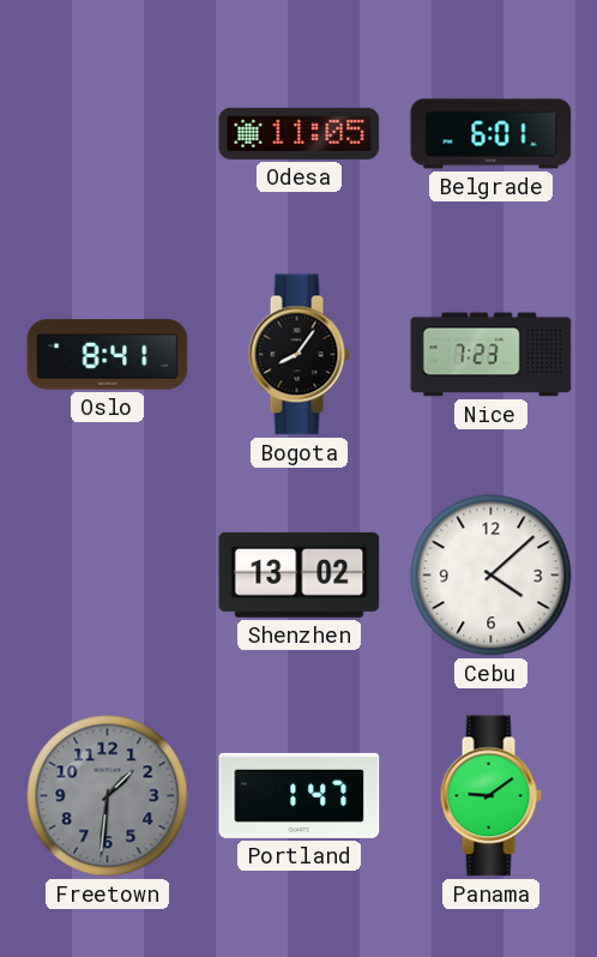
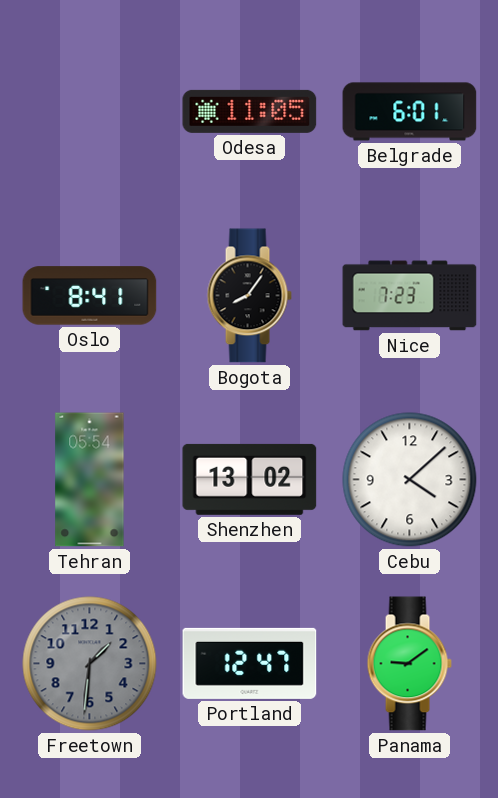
Tehran: none -> 05:54
Portland: 1:47 -> 12:47
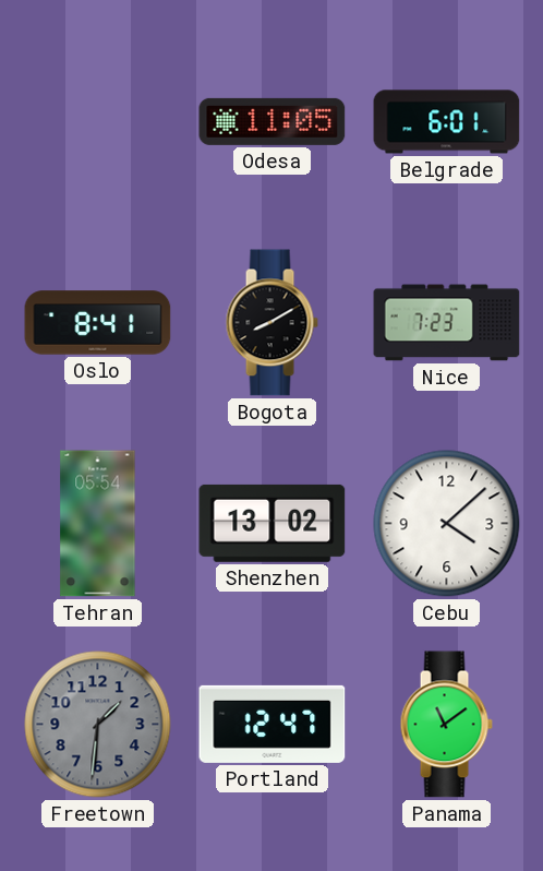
Bogota: 8:06 -> 8:10
Panama: 9:09 -> 11:09
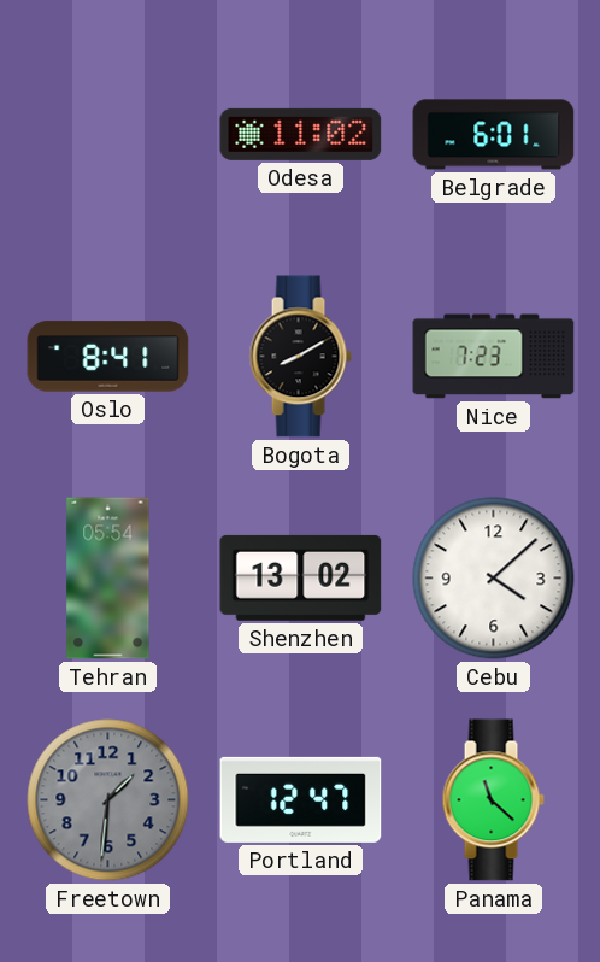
Odesa: 11:05 -> 11:02
Panama: 11:09 -> 11:22
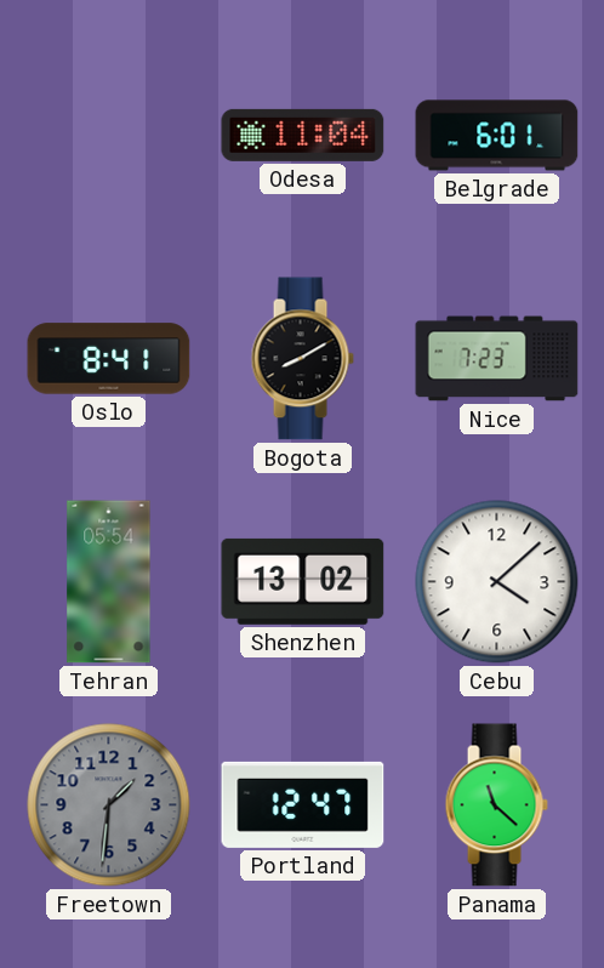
Odesa: 11:02 -> 11:04
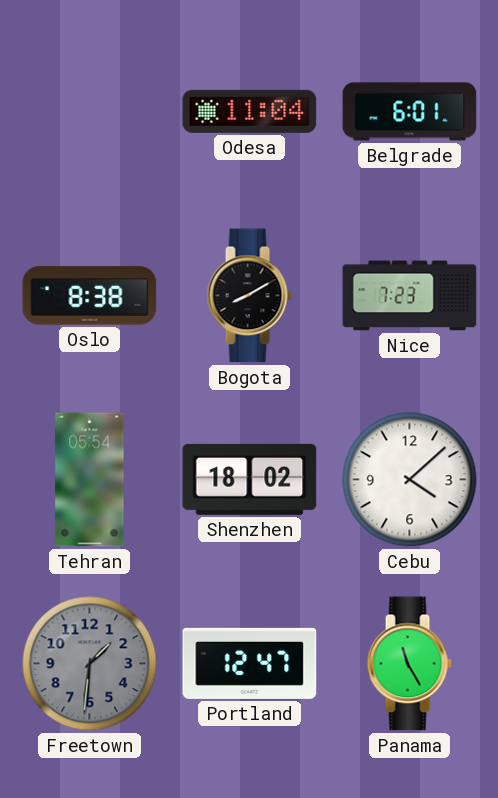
Oslo: 8:41 -> 8:38
Shenzhen: 13:02 -> 18:02
Panama: 11:22 -> 11:25
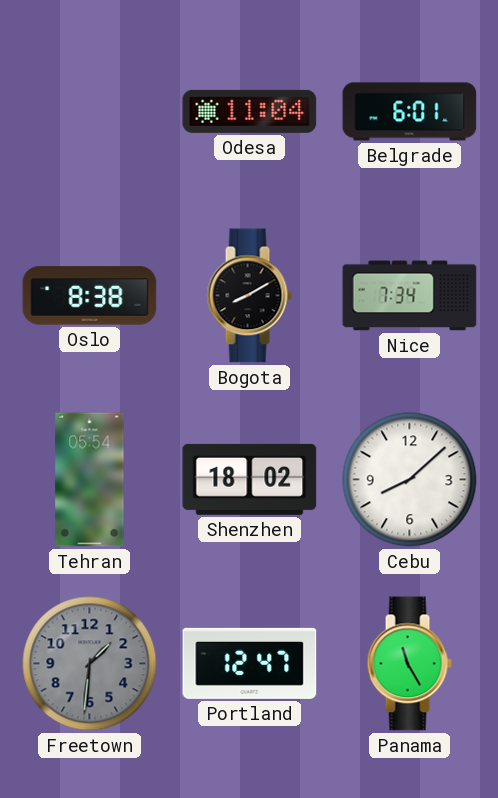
Nice: 7:23 -> 7:34
Cebu: 4:08 -> 8:08
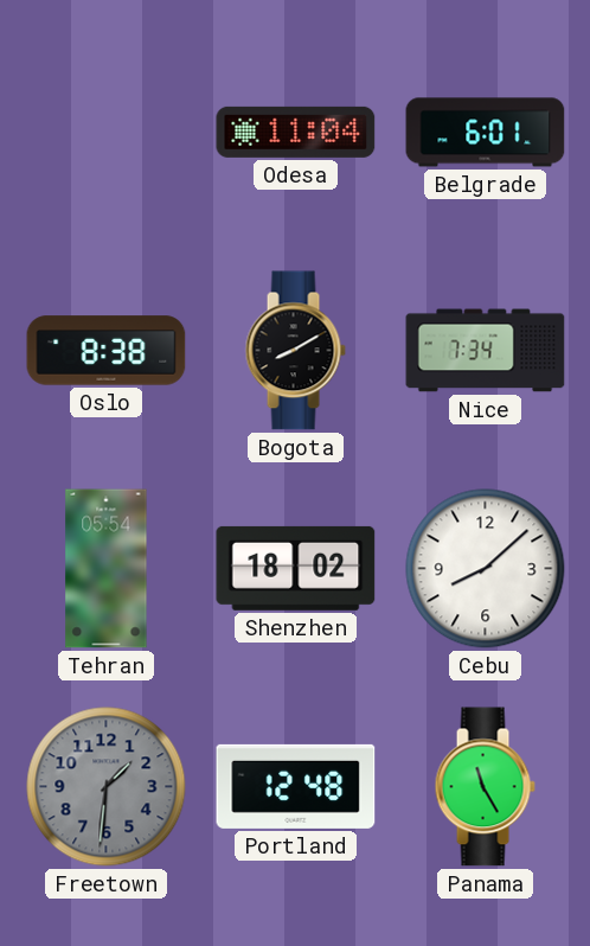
Portland: 12:47 -> 12:48
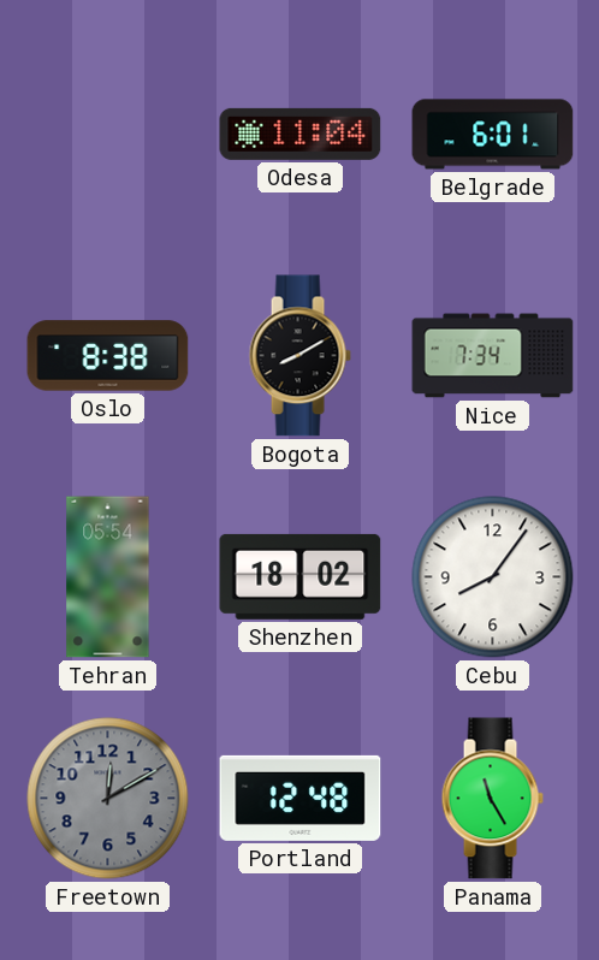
Cebu: 8:08 -> 8:06
Freetown: 1:31 -> 12:10
